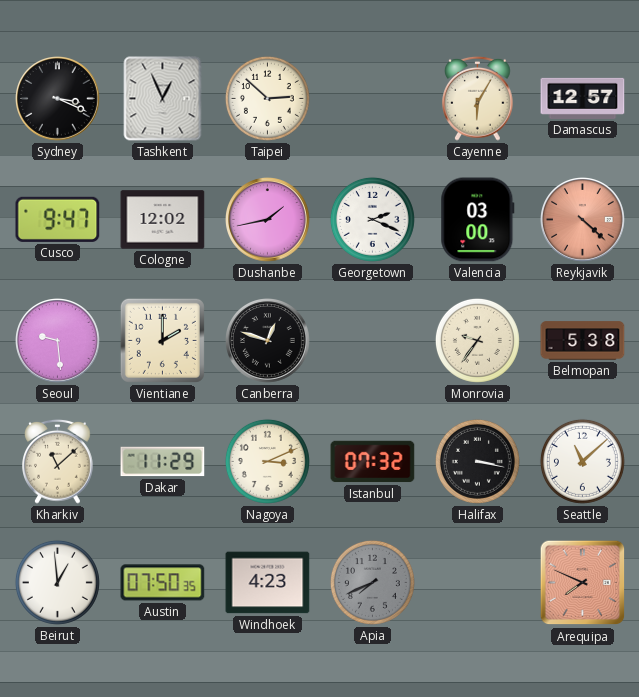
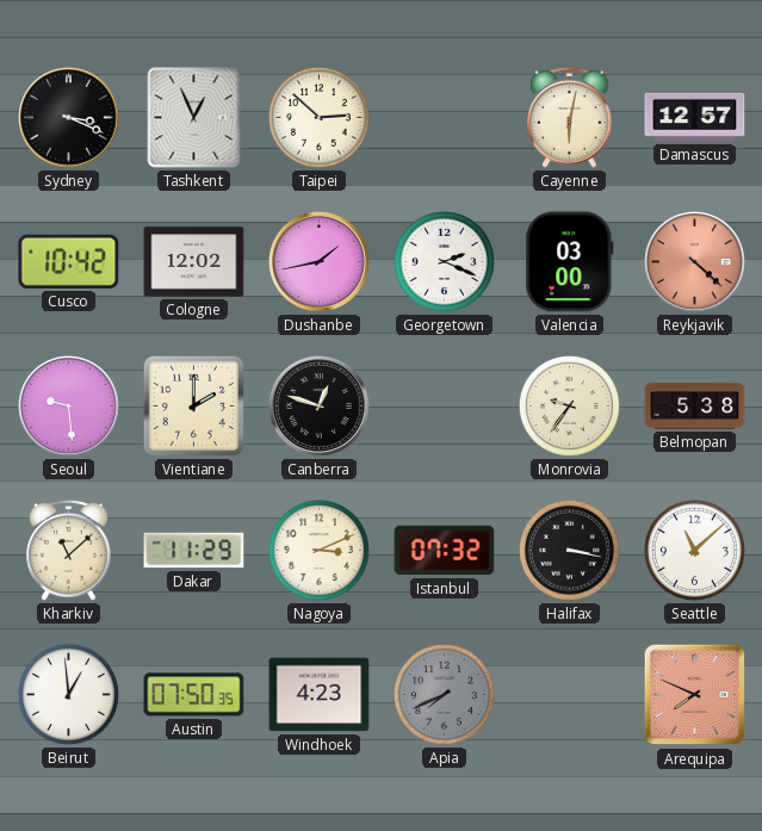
Cayenne: 6:05 -> 6:02
Cusco: 9:47 -> 10:42
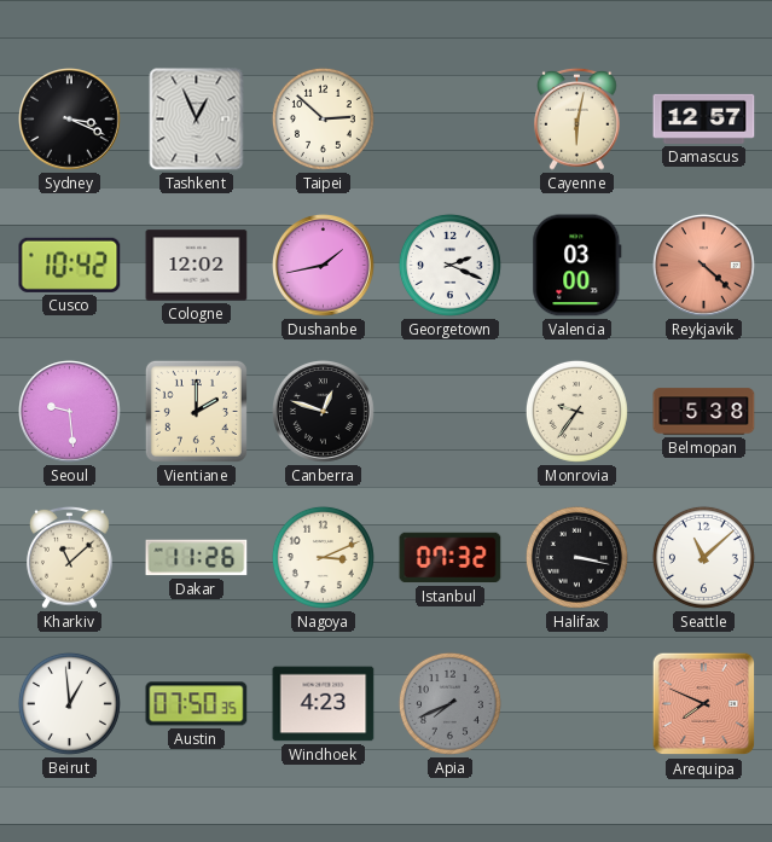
Dakar: 11:29 -> 11:26
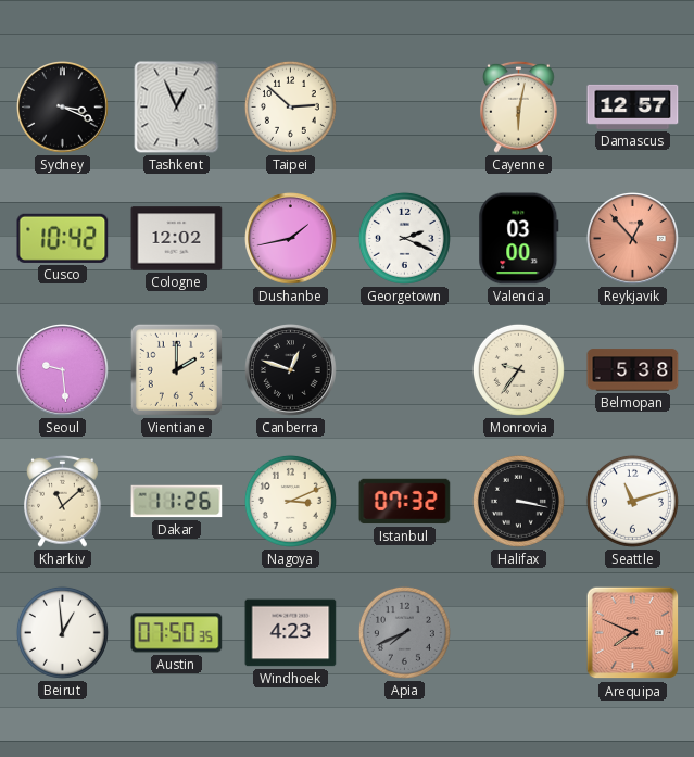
Reykjavik: 4:22 -> 12:53
Seattle: 11:08 -> 11:12
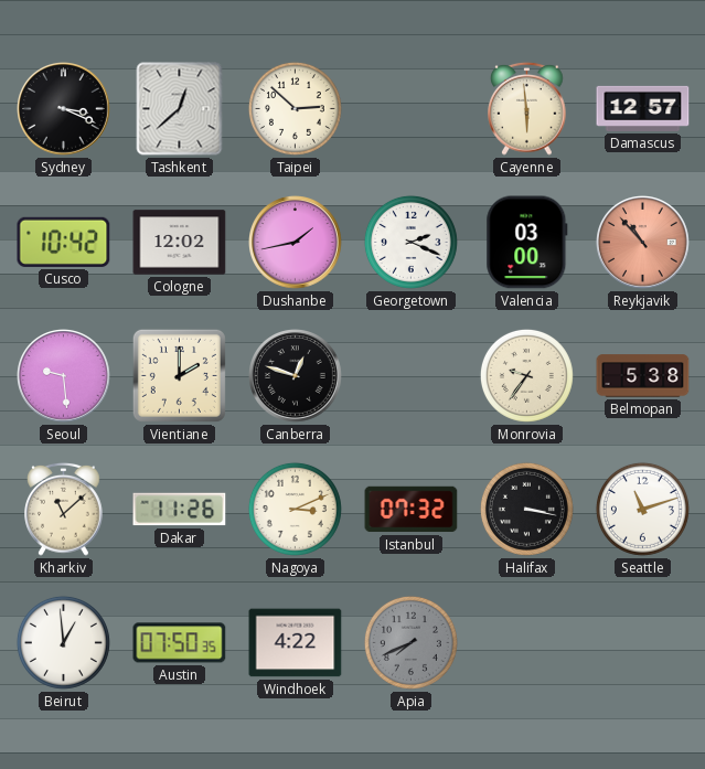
Tashkent: 12:56 -> 12:38
Cayenne: 6:02 -> 5:59
Reykjavik: 12:53 -> 10:53
Windhoek: 4:23 -> 4:22
Arequipa: 7:49 -> none
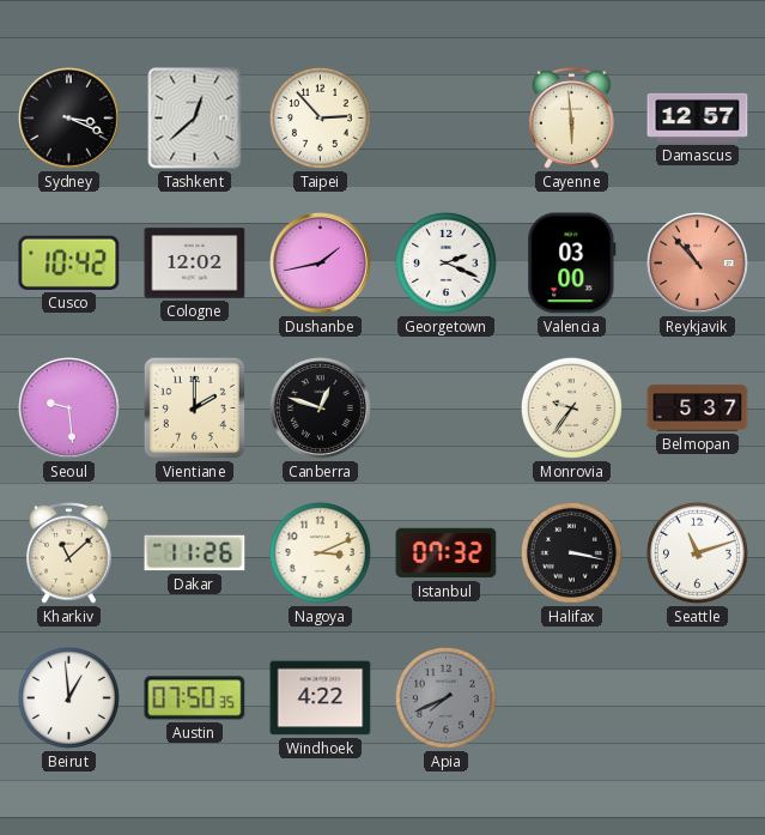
Taipei: 2:52 -> 2:53
Belmopan: 5:38 -> 5:37
